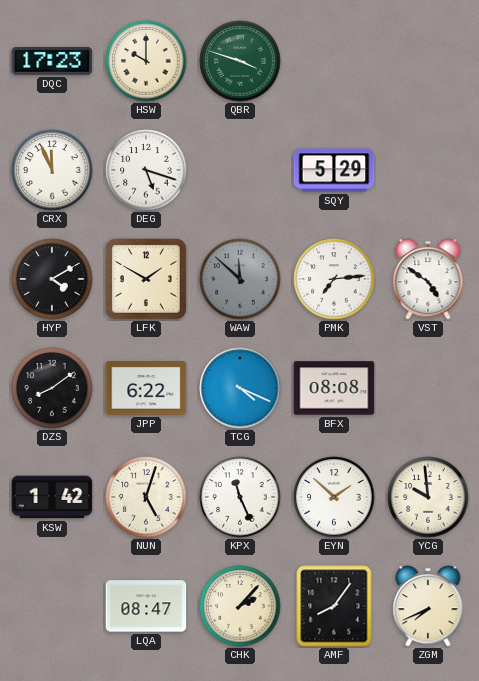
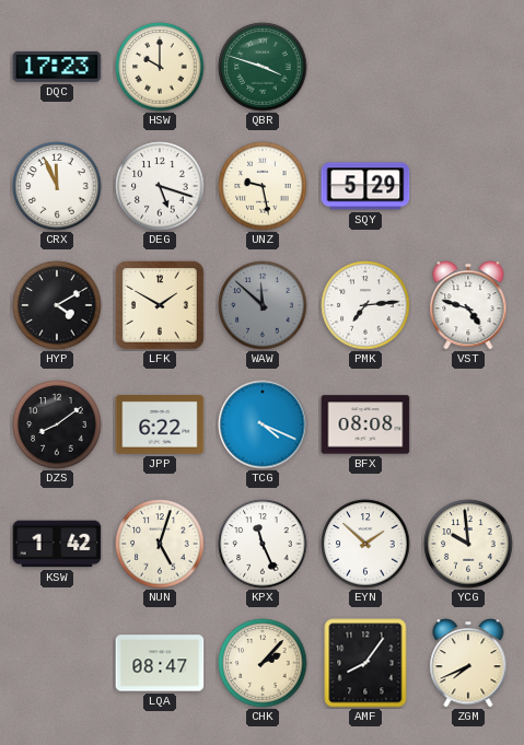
UNZ: none -> 9:28
VST: 4:51 -> 4:48
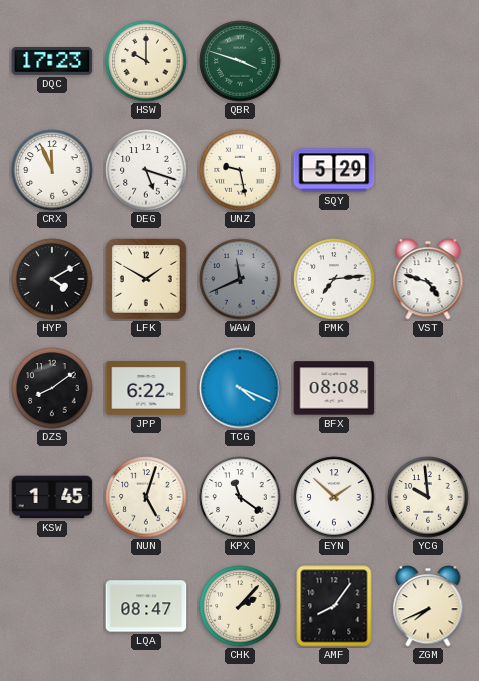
WAW: 11:52 -> 11:41
KSW: 1:42 -> 1:45
KPX: 11:26 -> 11:21
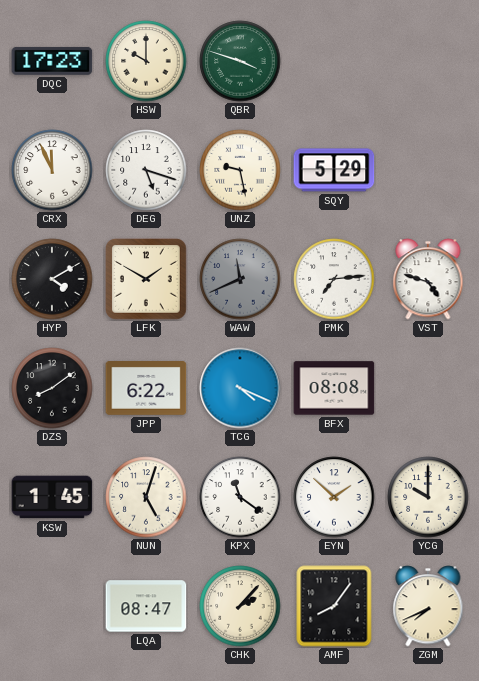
YCG: 9:59 -> 10:00
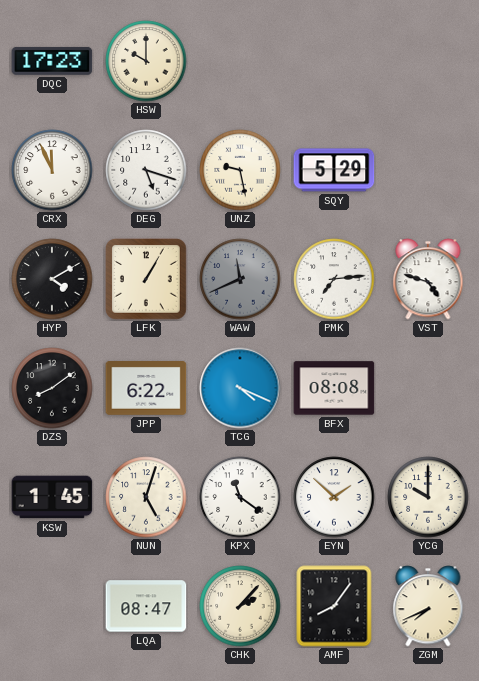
QBR: 3:48 -> none
LFK: 1:50 -> 1:05
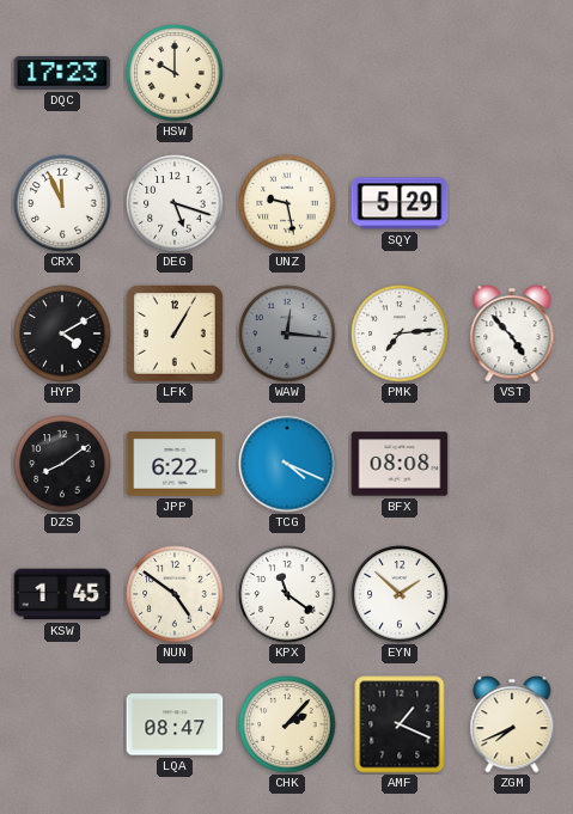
WAW: 11:41 -> 12:16
VST: 4:48 -> 4:53
NUN: 5:03 -> 4:51
YCG: 10:00 -> none
AMF: 8:06 -> 1:19
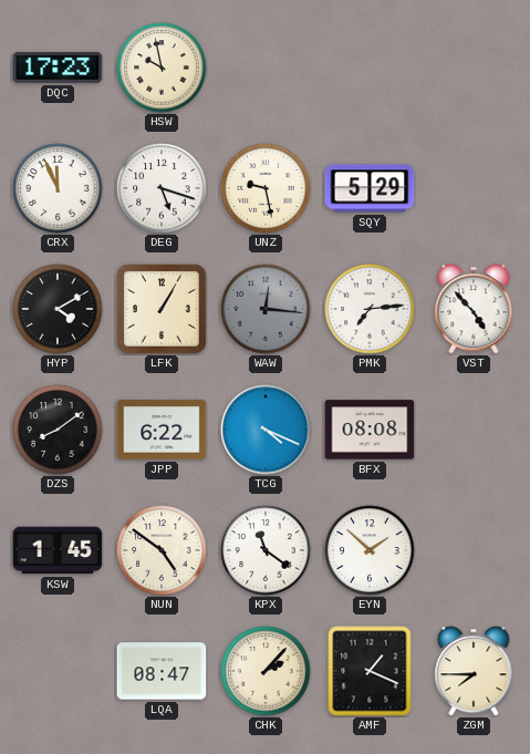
HSW: 10:00 -> 9:58
ZGM: 7:41 -> 7:45
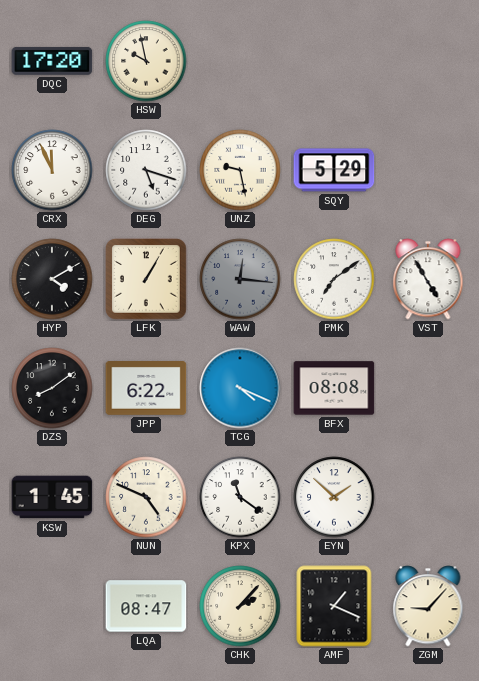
DQC: 17:23 -> 17:20
PMK: 7:14 -> 7:09
VST: 4:53 -> 4:55
NUN: 4:51 -> 4:49
ZGM: 7:45 -> 9:07
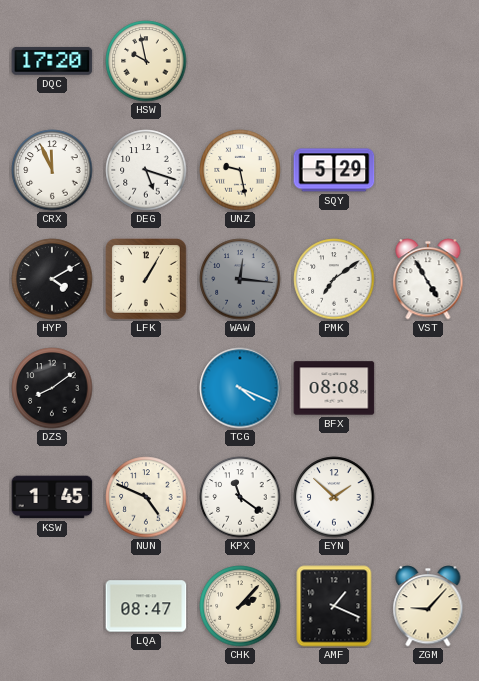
JPP: 6:22 -> none
